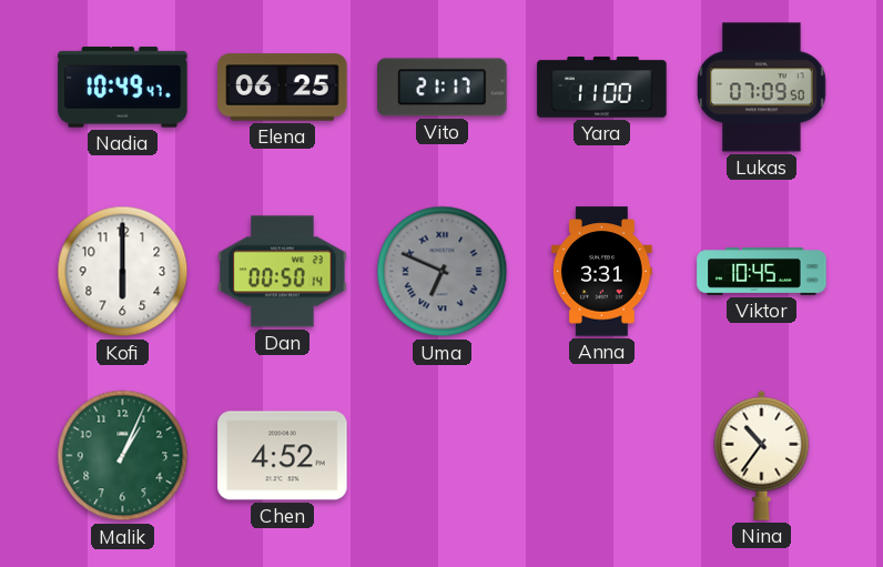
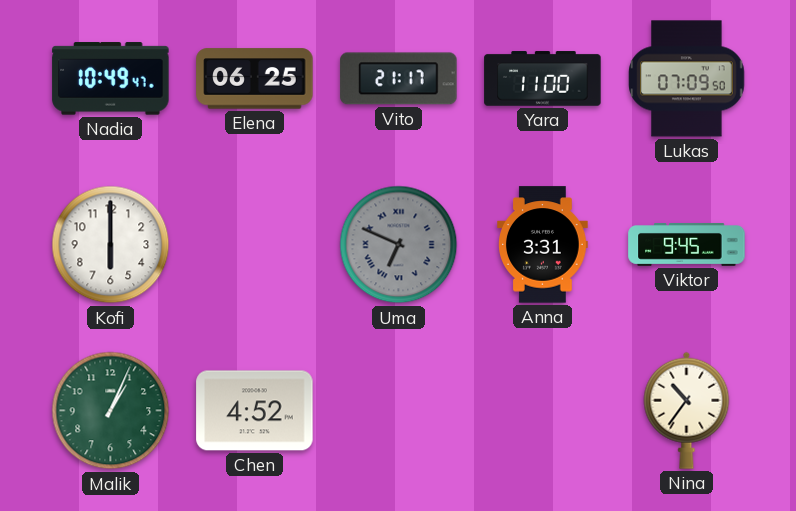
Dan: 00:50 -> none
Viktor: 10:45 -> 9:45
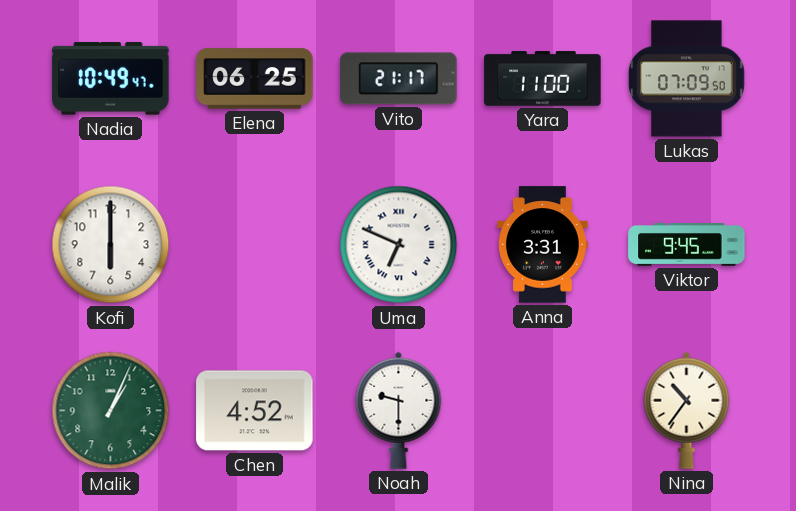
Uma dial: grey -> white
Noah: none -> 9:30
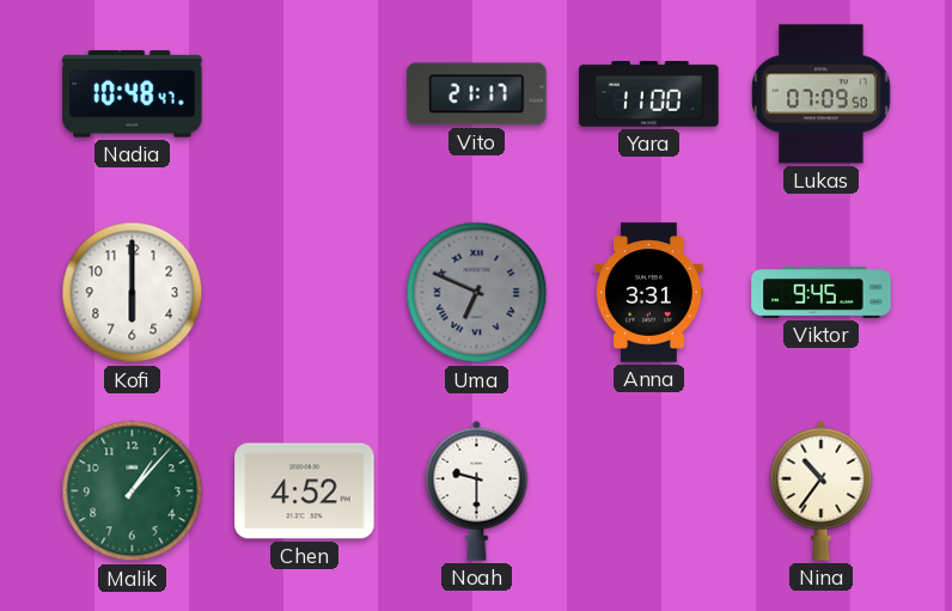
Nadia: 10:49 -> 10:48
Elena: 06:25 -> none
Uma dial: white -> grey
Malik: 1:04 -> 1:07
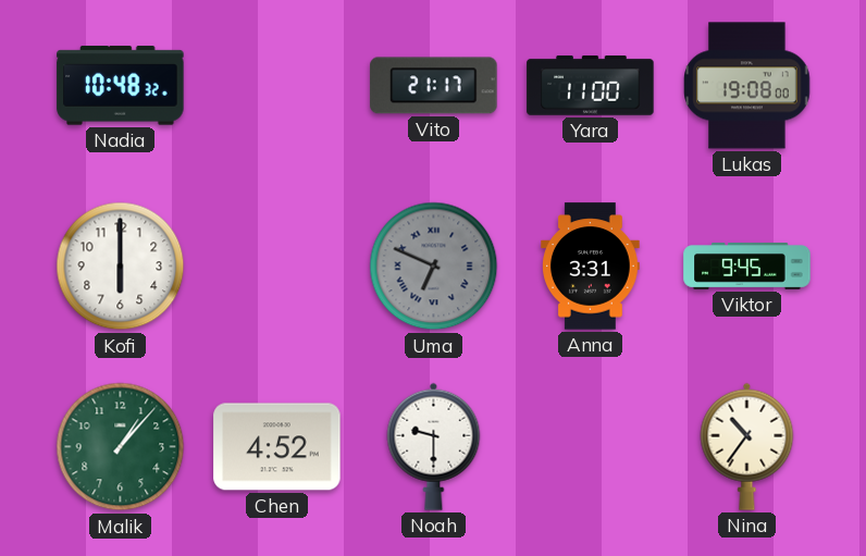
Nadia: 10:48:47 -> 10:48:32
Lukas: 07:09 -> 19:08
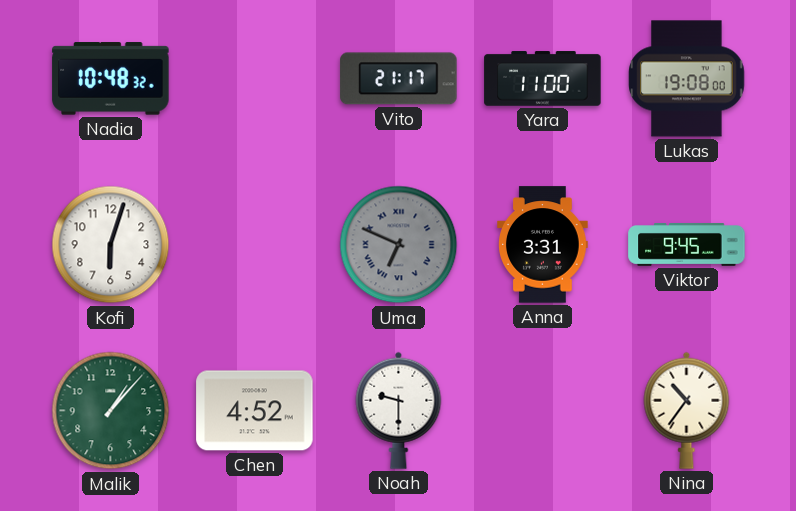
Kofi: 6:00 -> 6:03
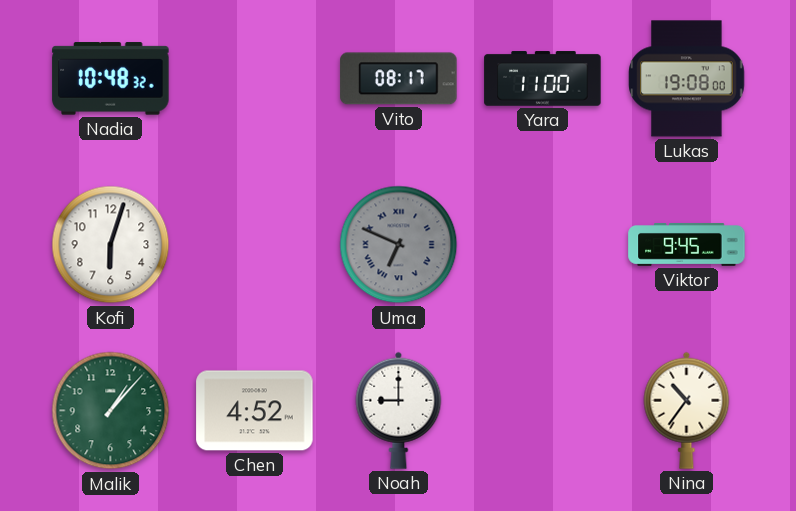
Vito: 21:17 -> 08:17
Anna: 3:31 -> none
Noah: 9:30 -> 9:00
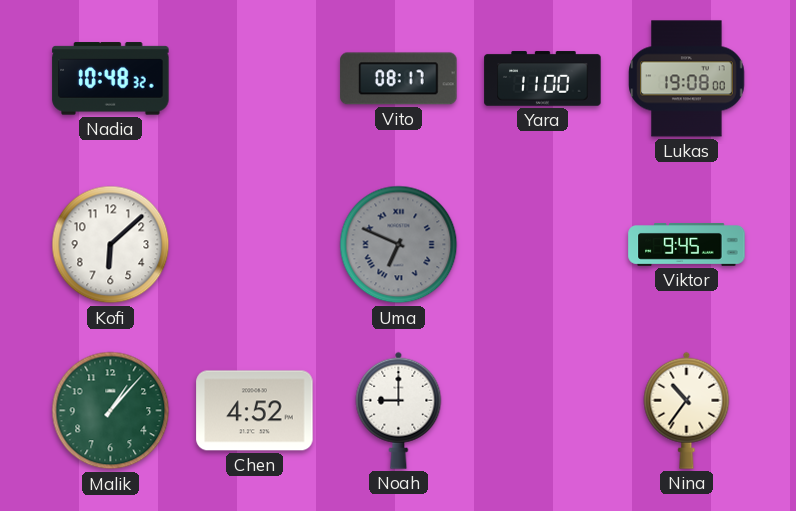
Kofi: 6:03 -> 6:08
